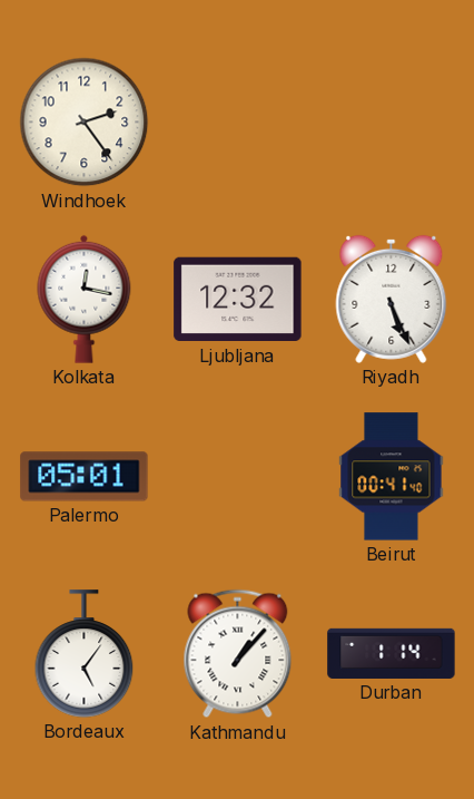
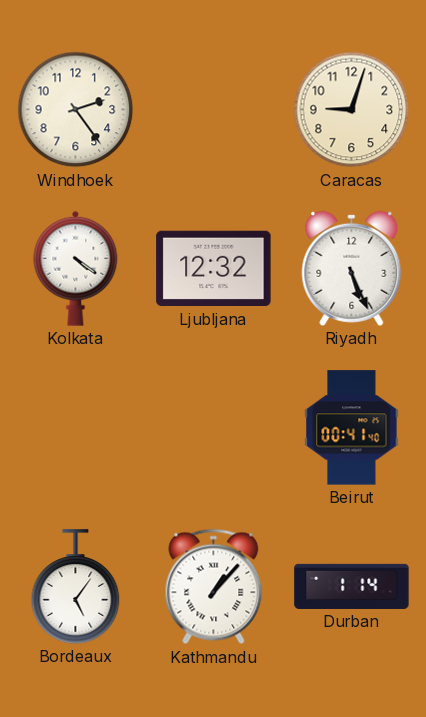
Caracas: none -> 9:03
Kolkata: 12:17 -> 4:21
Palermo: 05:01 -> none
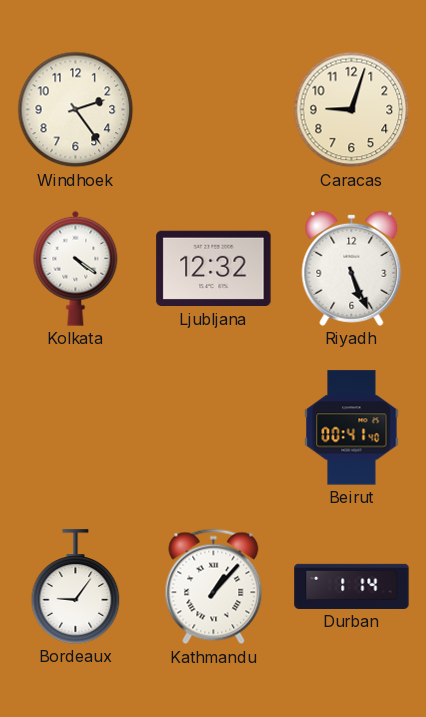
Bordeaux: 5:06 -> 9:06
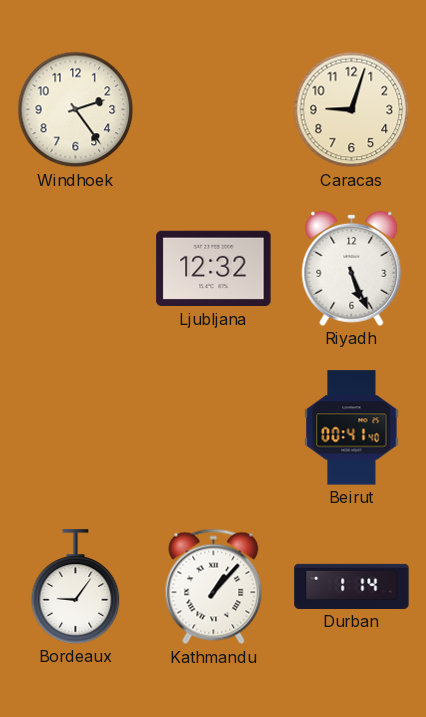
Kolkata: 4:21 -> none
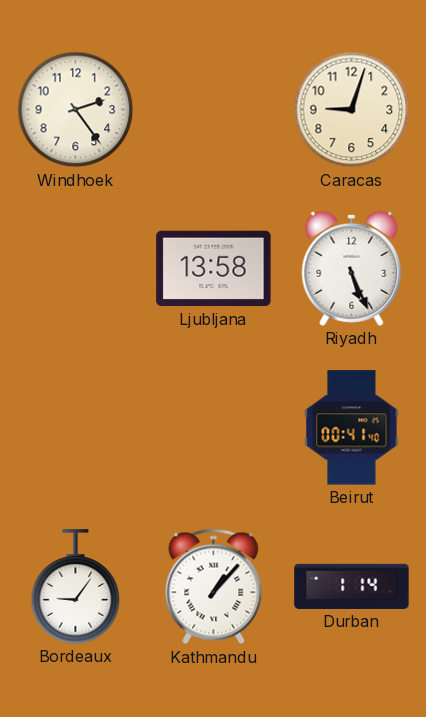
Ljubljana: 12:32 -> 13:58
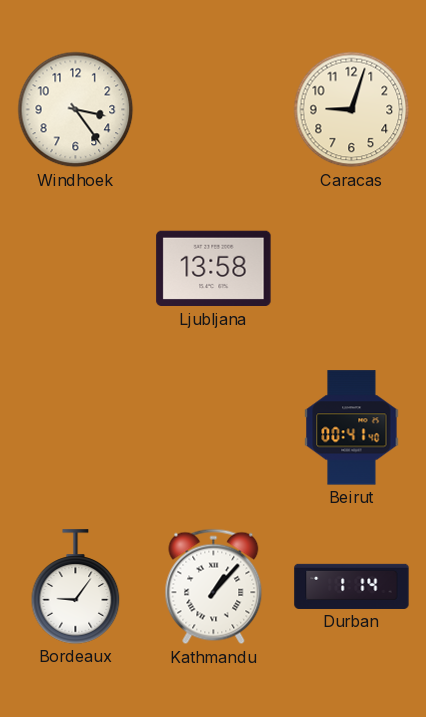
Windhoek: 2:24 -> 3:24
Riyadh: 5:26 -> none
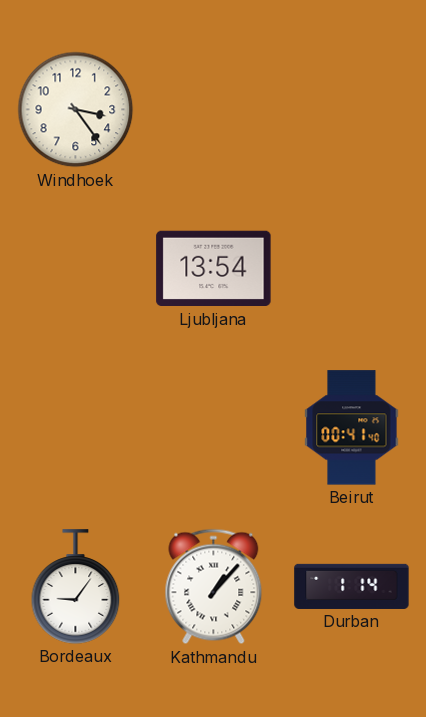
Caracas: 9:03 -> none
Ljubljana: 13:58 -> 13:54
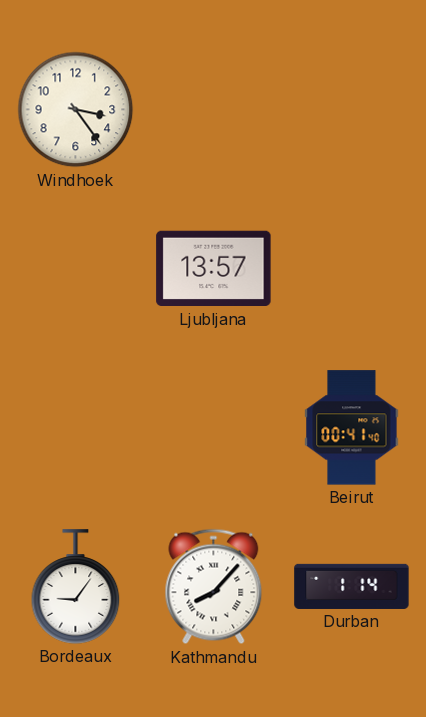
Ljubljana: 13:54 -> 13:57
Kathmandu: 1:07 -> 8:07
